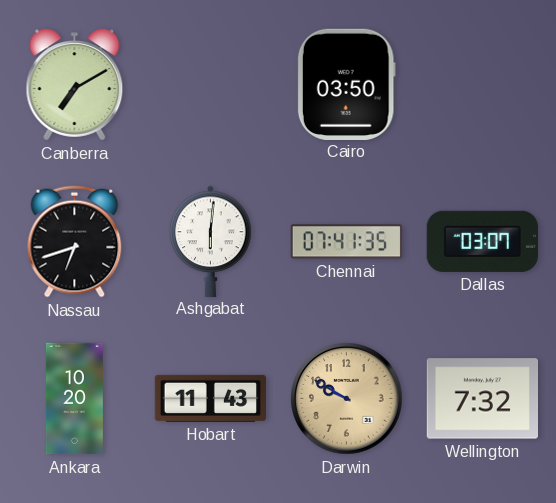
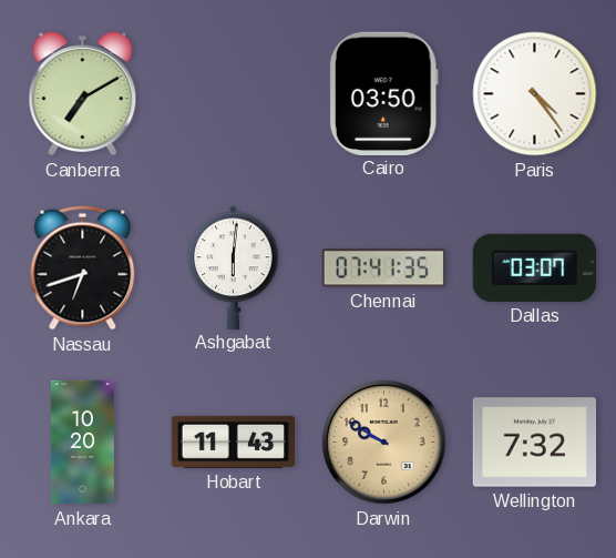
Paris: none -> 4:24
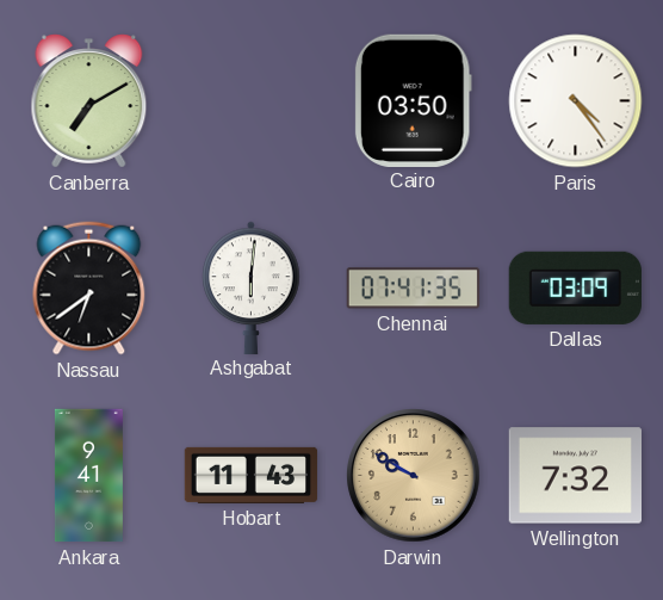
Nassau: 6:42 -> 6:39
Dallas: 03:07 -> 03:09
Ankara: 10:20 -> 9:41
